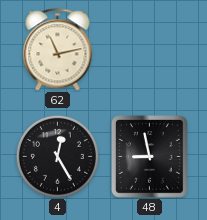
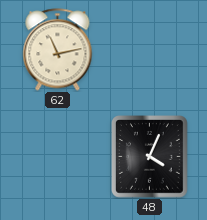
4: 12:25 -> none
48: 8:58 -> 4:04
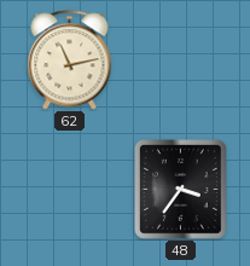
48: 4:04 -> 3:36
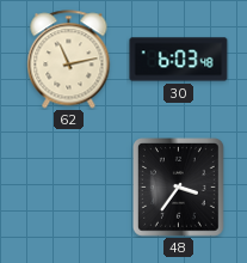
30: none -> 6:03
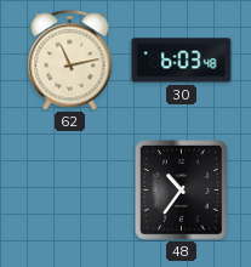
48: 3:36 -> 10:36
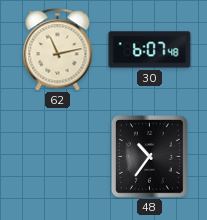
30: 6:03 -> 6:07
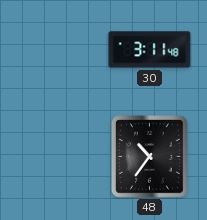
62: 11:13 -> none
30: 6:07 -> 3:11
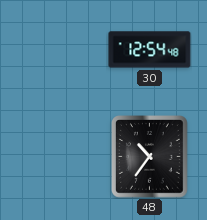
30: 3:11 -> 12:54
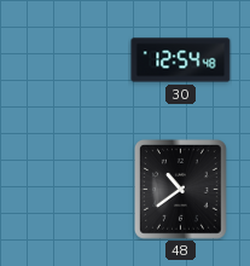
48: 10:36 -> 10:39
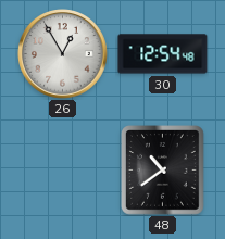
26: none -> 12:55
